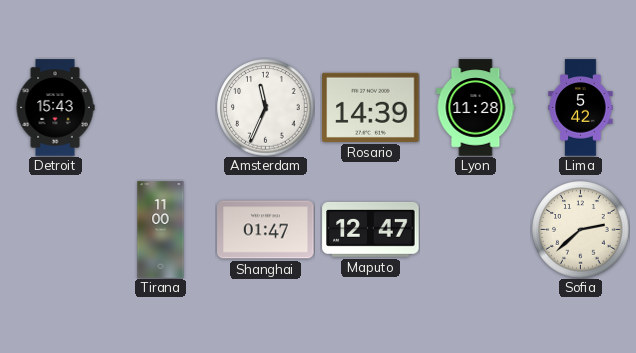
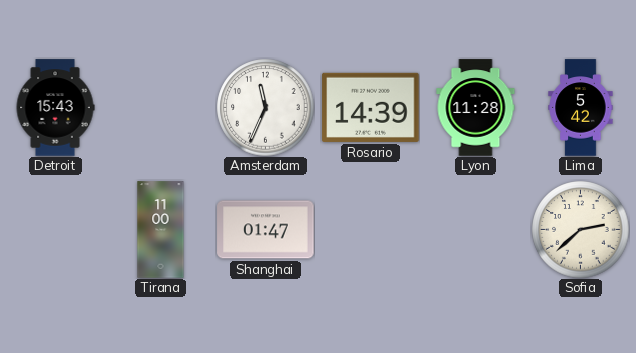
Maputo: 12:47 -> none
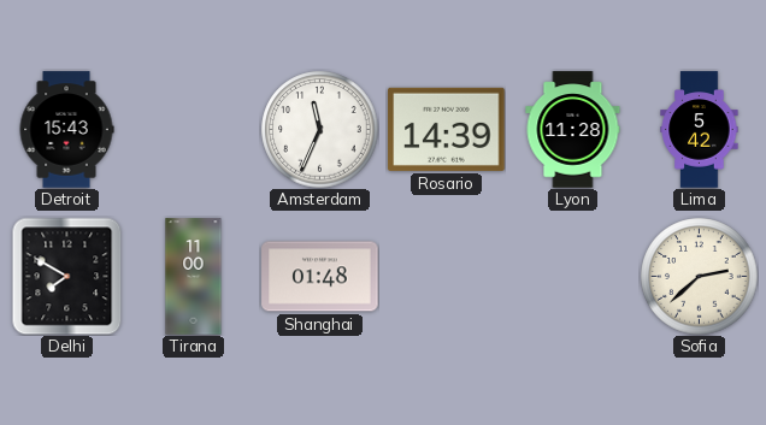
Delhi: none -> 7:50
Shanghai: 01:47 -> 01:48
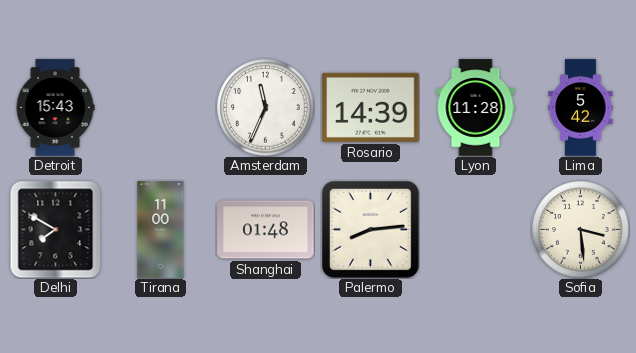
Palermo: none -> 8:14
Sofia: 2:38 -> 3:29
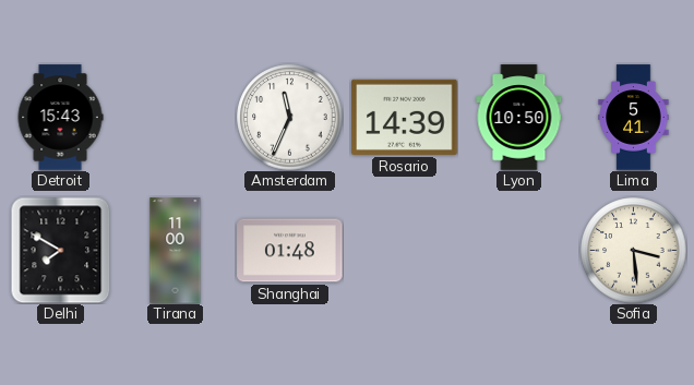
Lyon: 11:28 -> 10:50
Lima: 5:42 -> 5:41
Palermo: 8:14 -> none
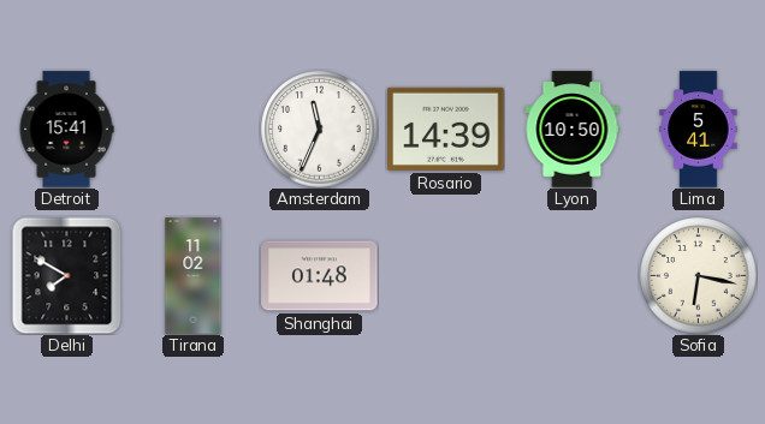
Detroit: 15:43 -> 15:41
Tirana: 11:00 -> 11:02
Sofia: 3:29 -> 6:17
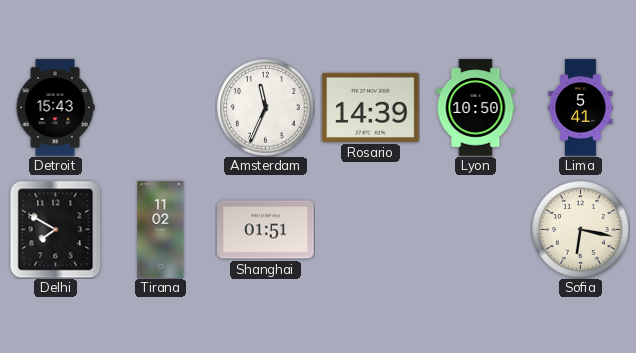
Detroit: 15:41 -> 15:43
Shanghai: 01:48 -> 01:51
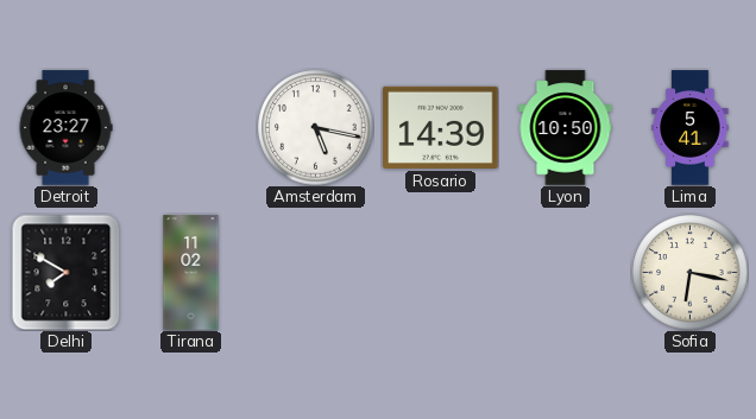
Detroit: 15:43 -> 23:27
Amsterdam: 11:34 -> 5:17
Shanghai: 01:51 -> none
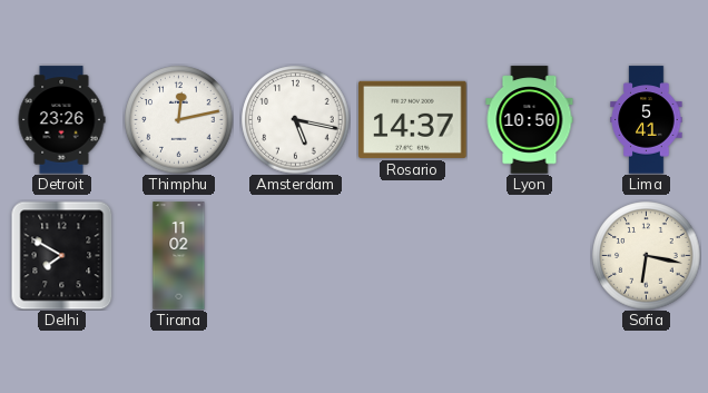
Detroit: 23:27 -> 23:26
Thimphu: none -> 12:13
Rosario: 14:39 -> 14:37
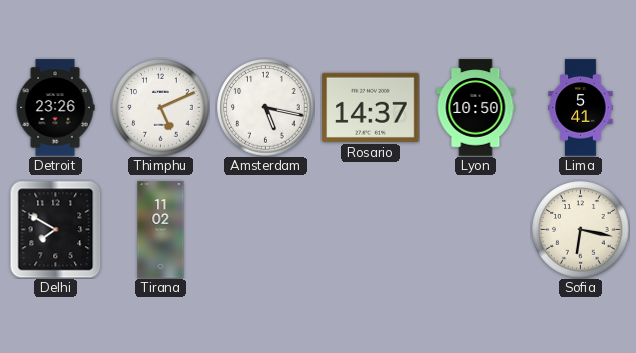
Thimphu: 12:13 -> 5:11
